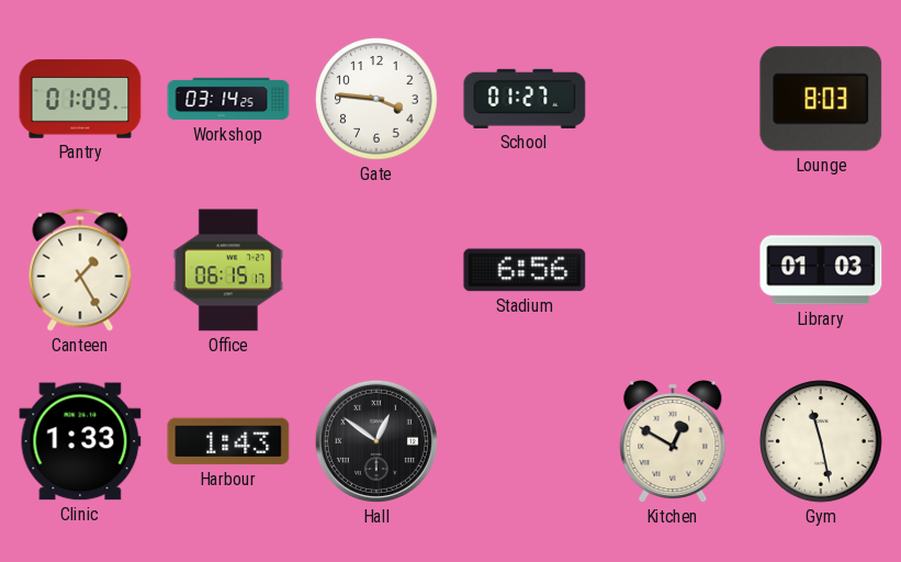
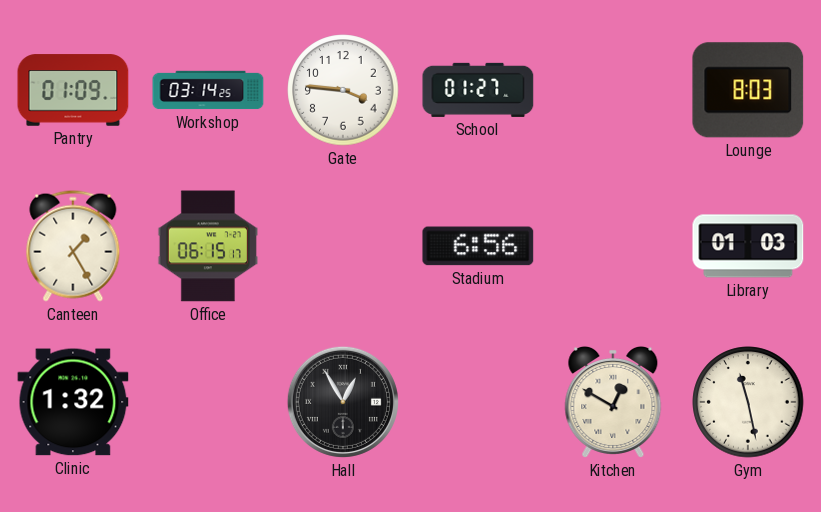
Clinic: 1:33 -> 1:32
Harbour: 1:43 -> none
Hall: 12:51 -> 12:55
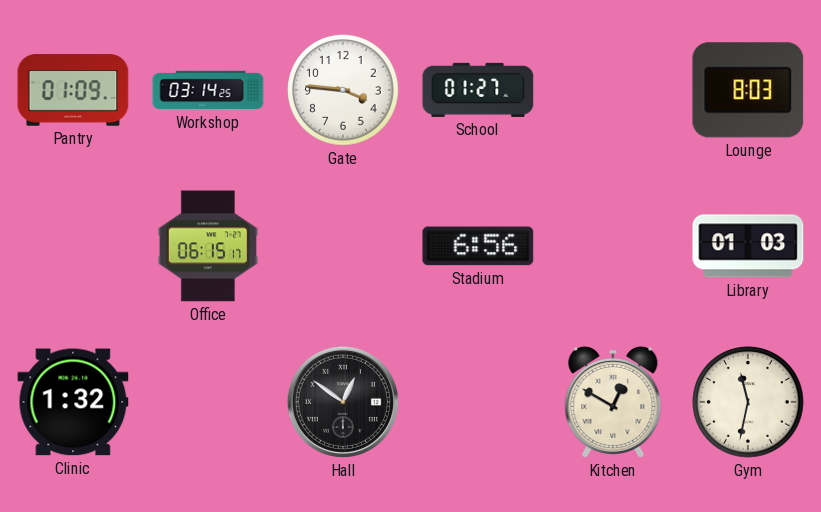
Canteen: 1:25 -> none
Hall: 12:55 -> 12:51
Gym: 11:28 -> 11:32
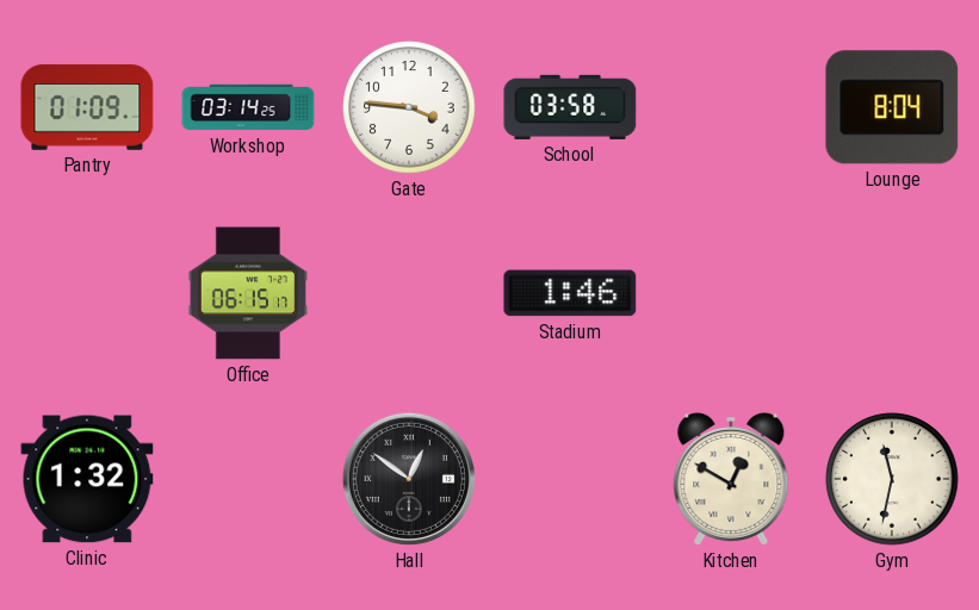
School: 01:27 -> 03:58
Lounge: 8:03 -> 8:04
Stadium: 6:56 -> 1:46
Library: 01:03 -> none
